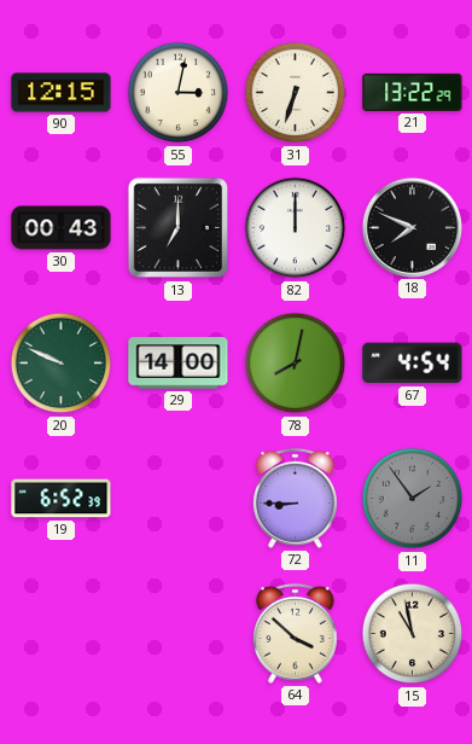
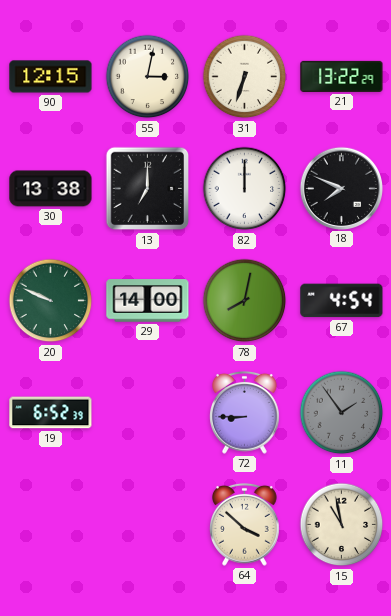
30: 00:43 -> 13:38
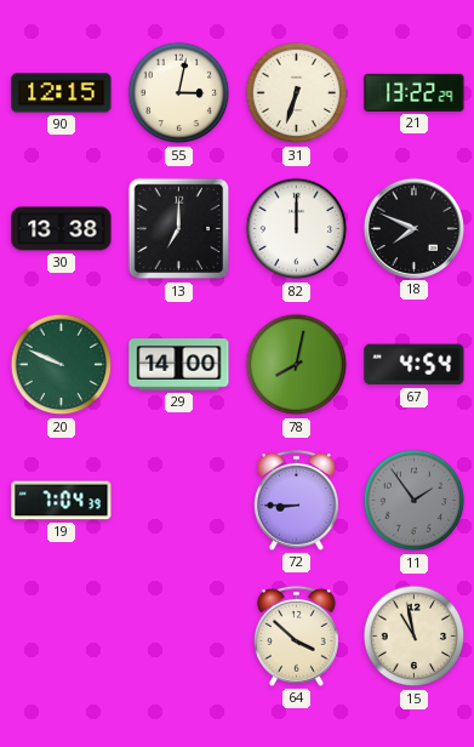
19: 6:52 -> 7:04
